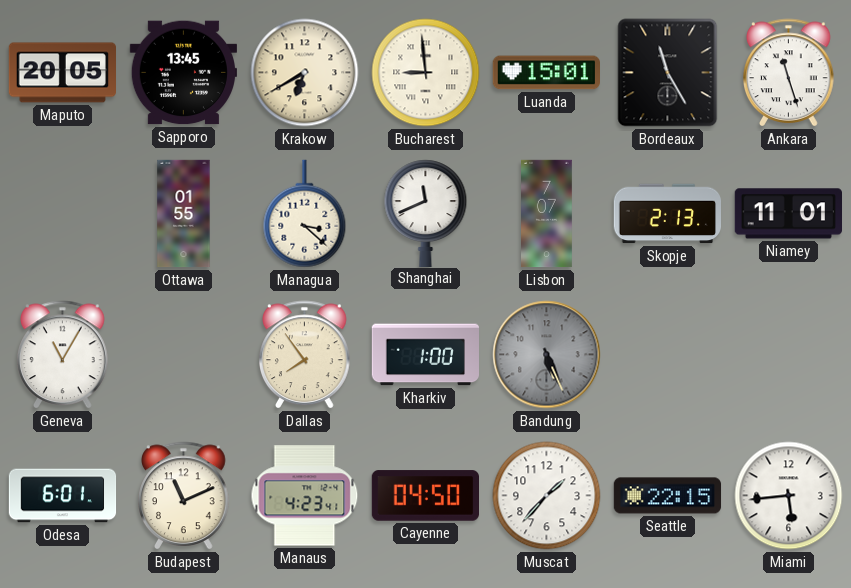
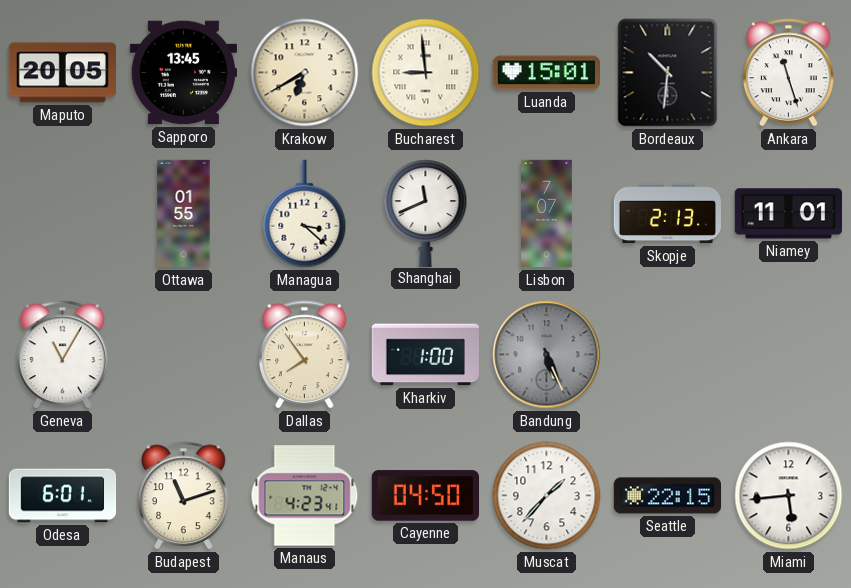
Bordeaux: 11:25 -> 10:31
Budapest: 11:11 -> 11:12
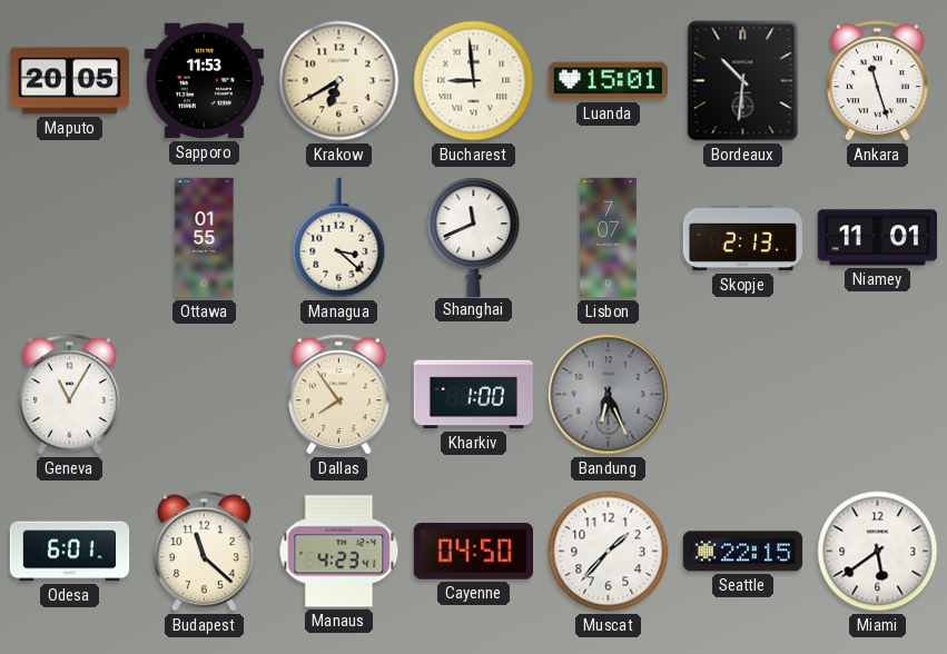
Sapporo: 13:45 -> 11:53
Bandung: 5:26 -> 6:26
Budapest: 11:12 -> 11:22
Miami: 5:44 -> 5:39
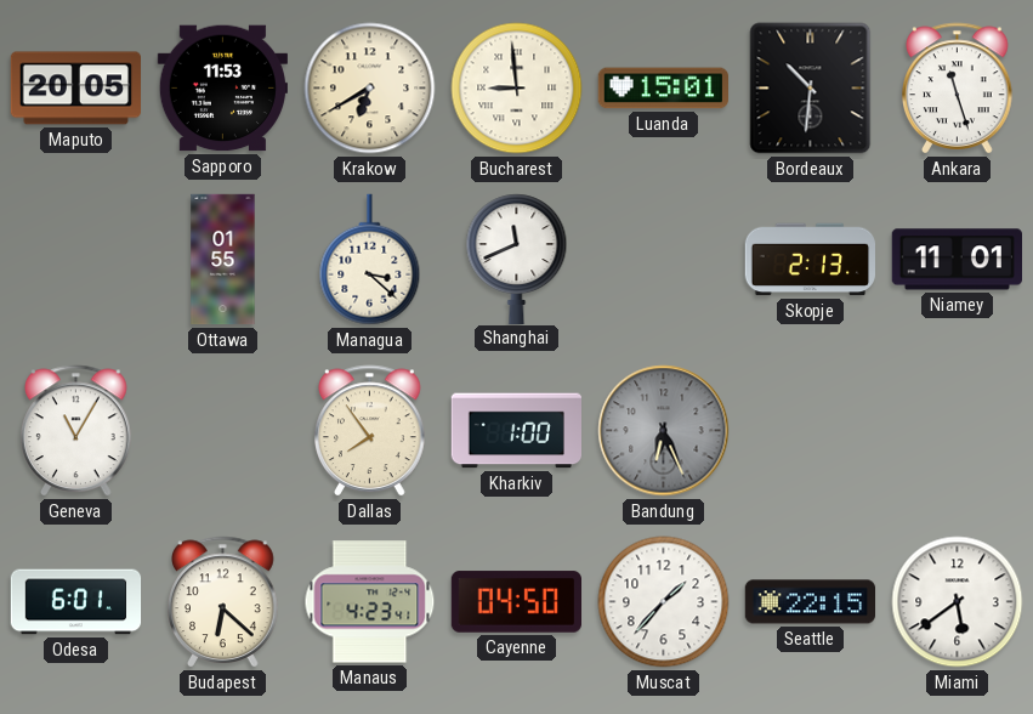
Lisbon: 7:07 -> none
Budapest: 11:22 -> 6:22
